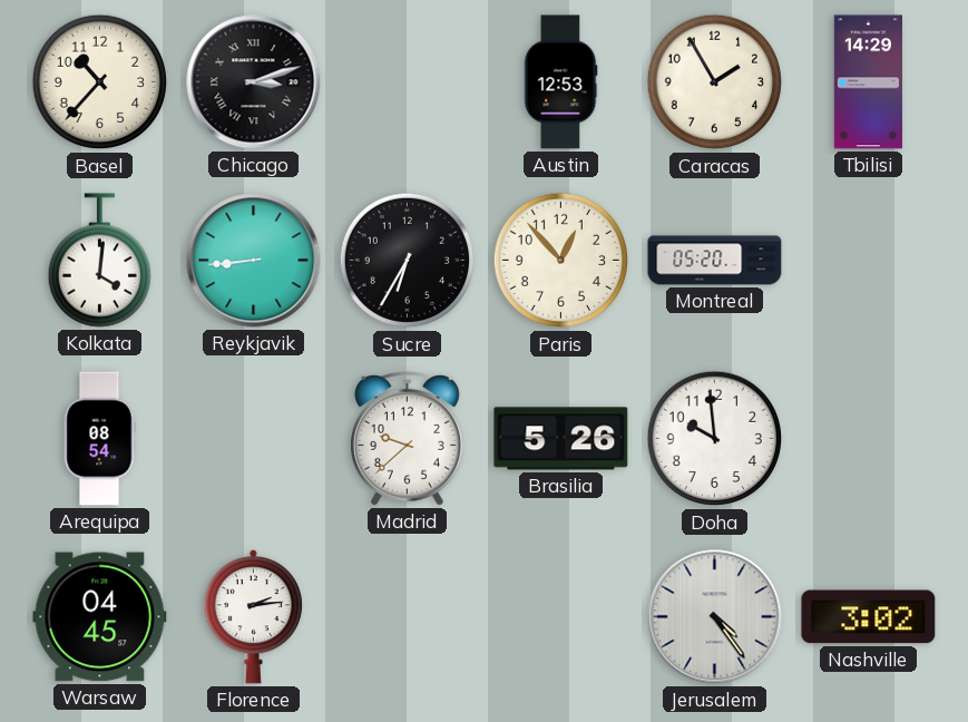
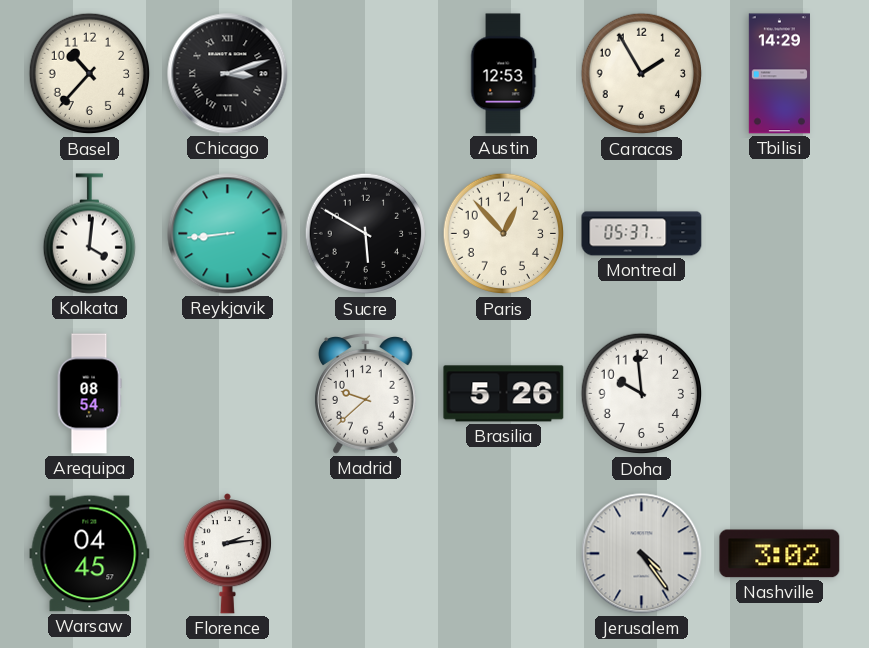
Sucre: 6:35 -> 5:50
Montreal: 05:20 -> 05:37
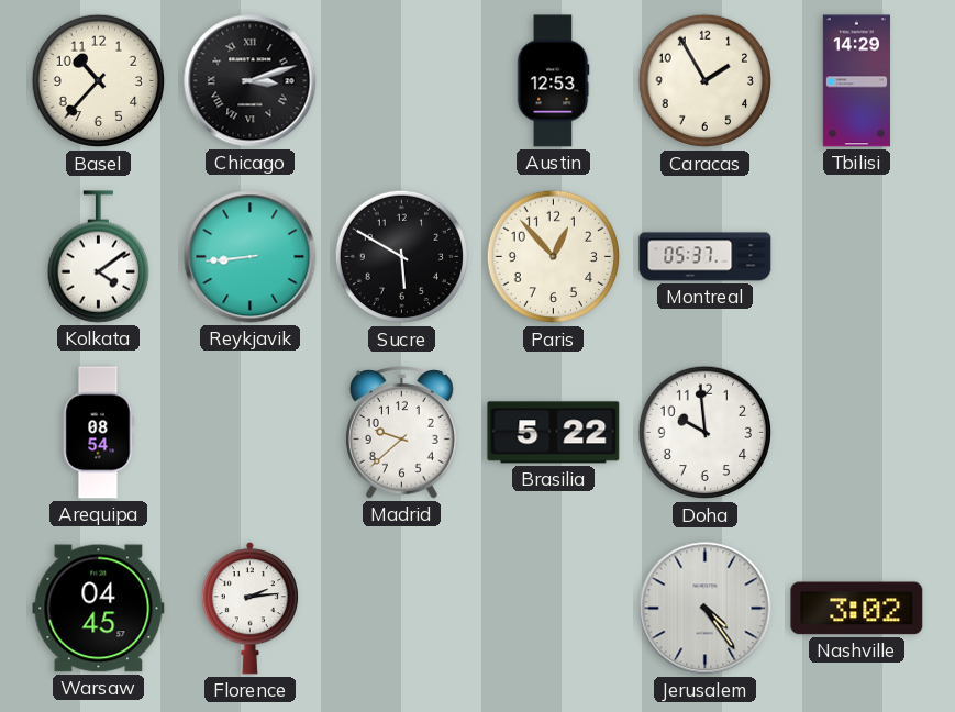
Kolkata: 4:01 -> 4:09
Brasilia: 5:26 -> 5:22
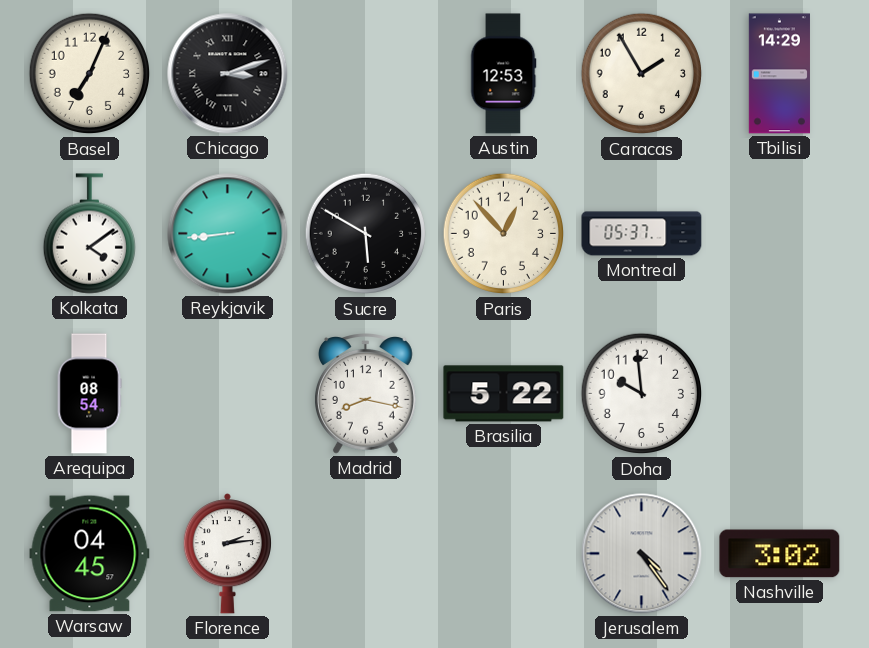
Basel: 10:37 -> 7:04
Madrid: 9:38 -> 8:17
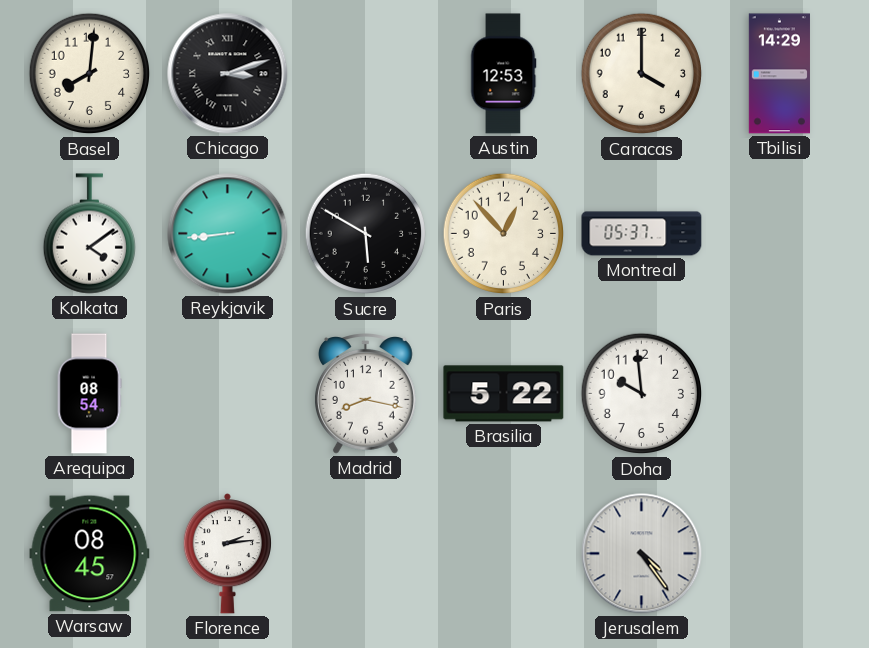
Basel: 7:04 -> 8:01
Caracas: 1:55 -> 4:00
Warsaw: 04:45 -> 08:45
Nashville: 3:02 -> none
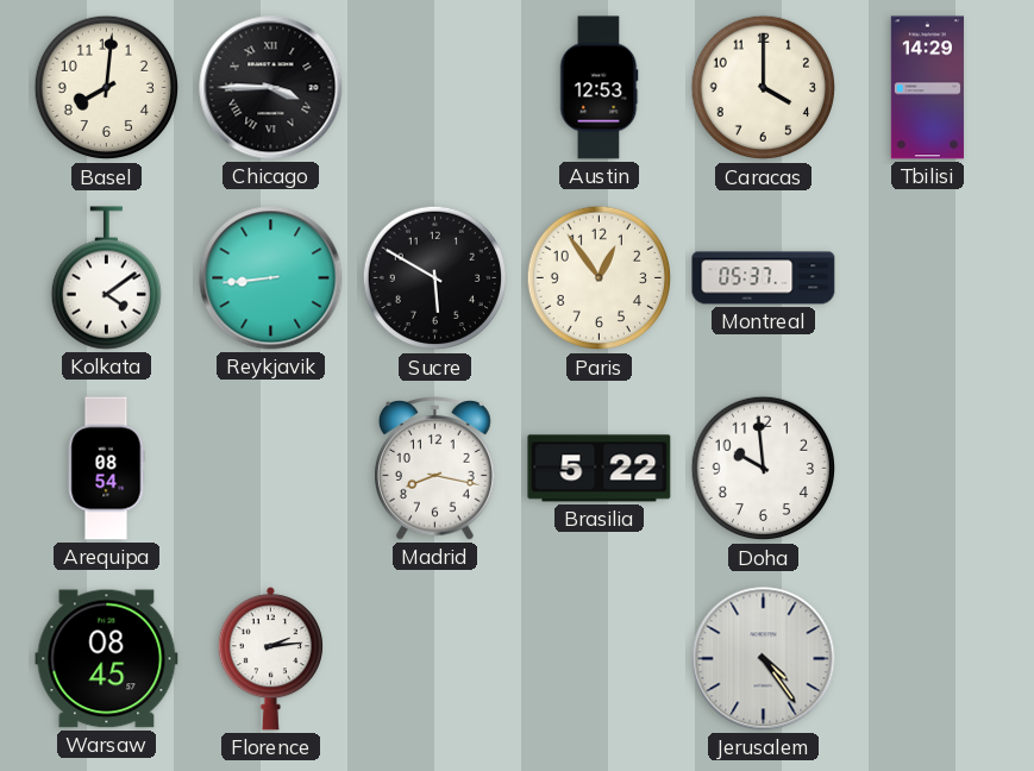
Chicago: 3:12 -> 3:45
Paris: 12:53 -> 12:54
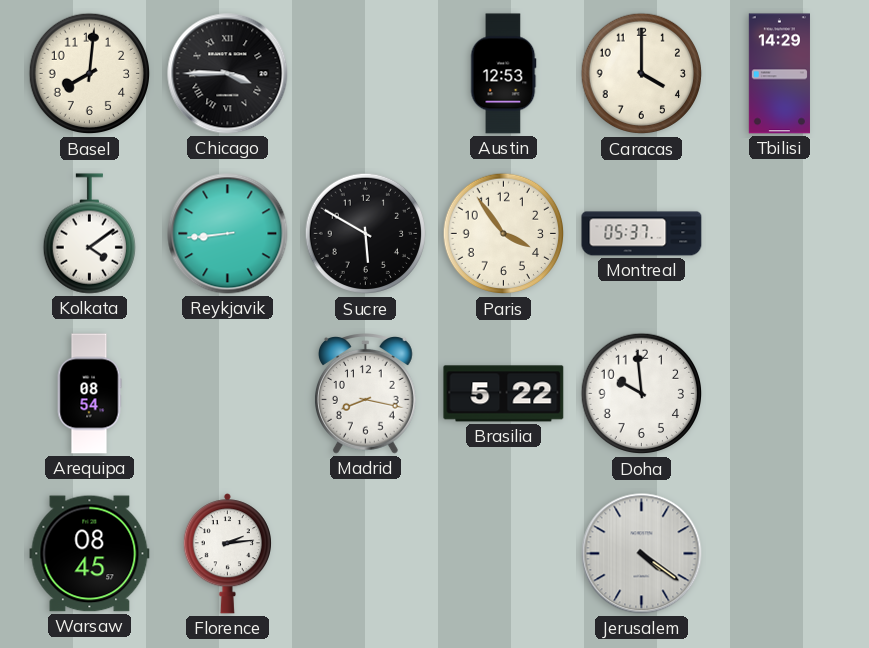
Paris: 12:54 -> 3:54
Jerusalem: 4:24 -> 4:21
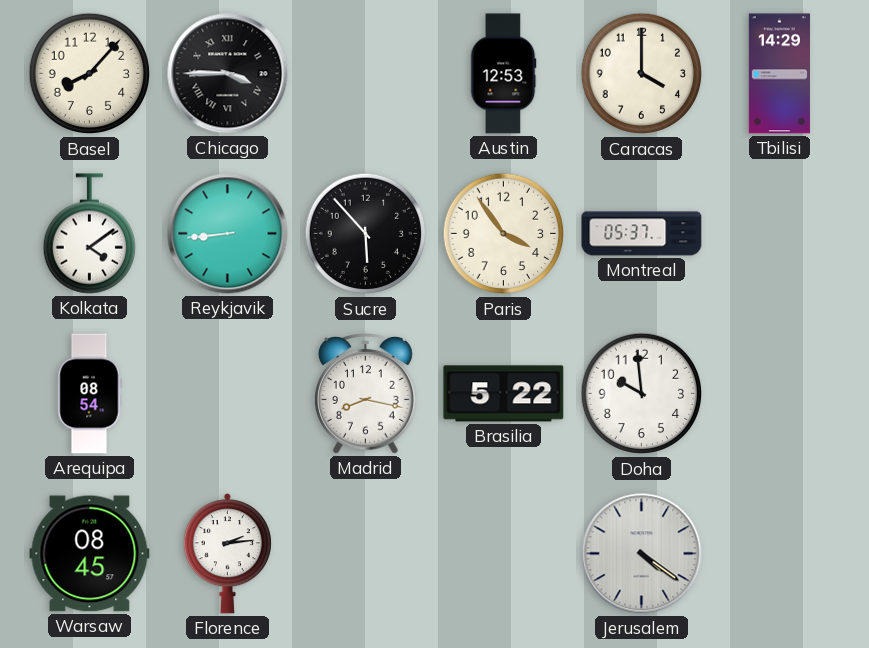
Basel: 8:01 -> 8:07
Sucre: 5:50 -> 5:53
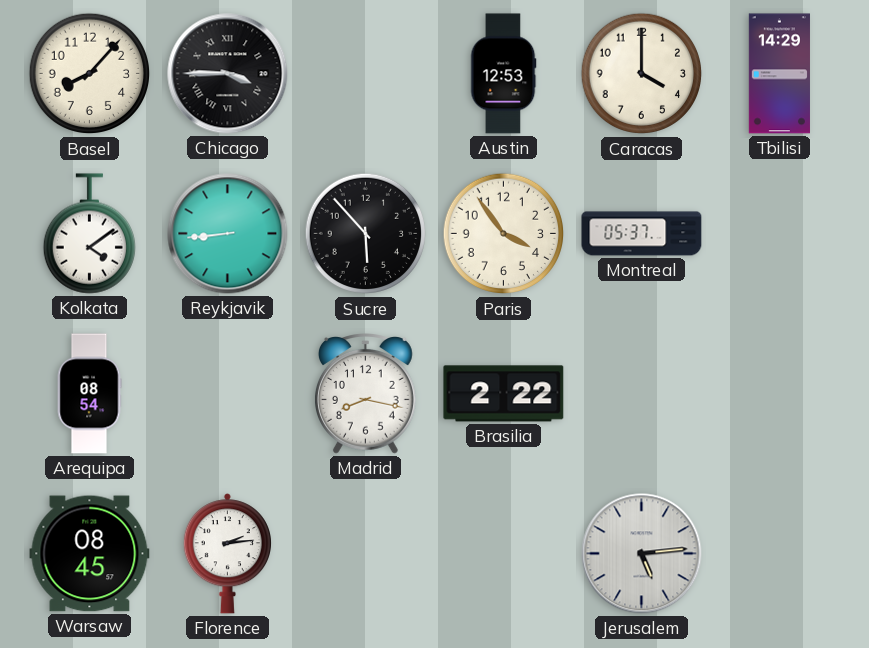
Brasilia: 5:22 -> 2:22
Doha: 9:59 -> none
Jerusalem: 4:21 -> 5:14
